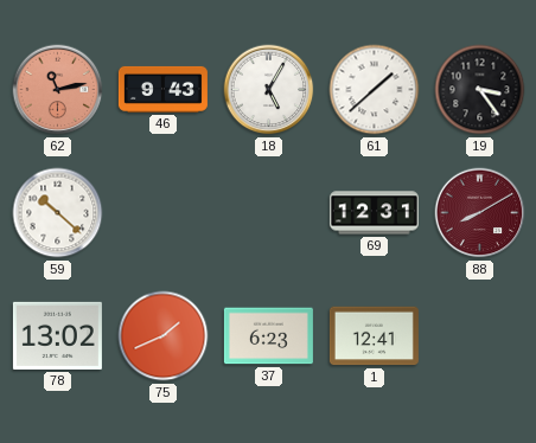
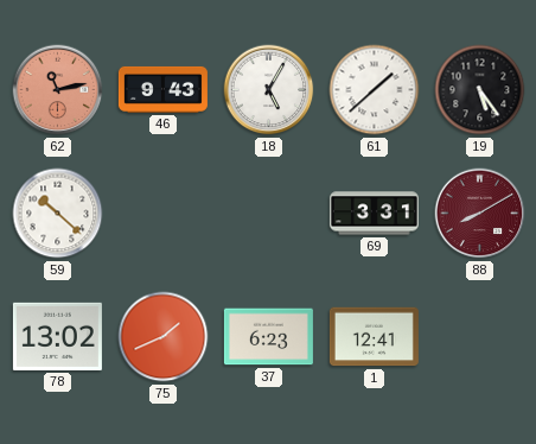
19: 3:24 -> 5:24
69: 12:31 -> 3:31
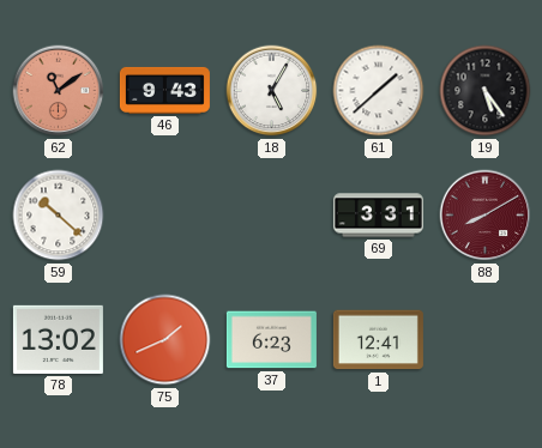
62: 11:13 -> 11:09
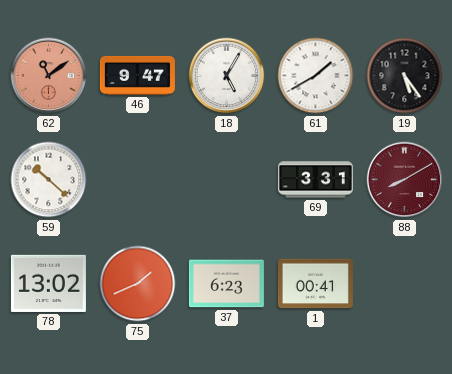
46: 9:43 -> 9:47
61: 1:38 -> 1:40
1: 12:41 -> 00:41
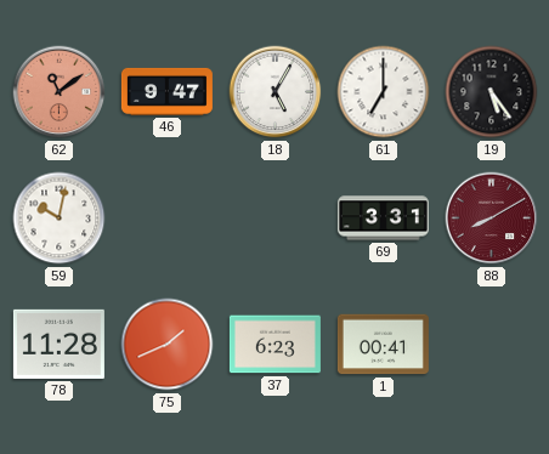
61: 1:40 -> 7:00
59: 10:22 -> 10:02
78: 13:02 -> 11:28
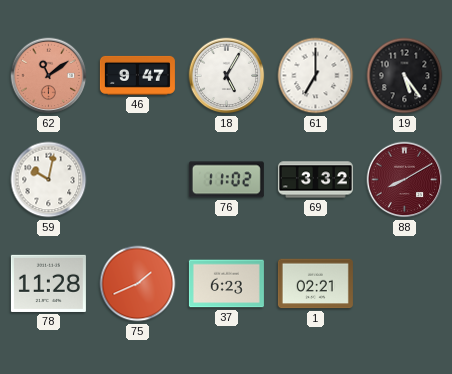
76: none -> 11:02
69: 3:31 -> 3:32
1: 00:41 -> 02:21
